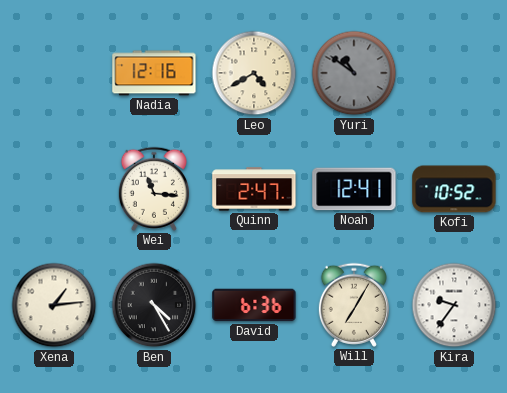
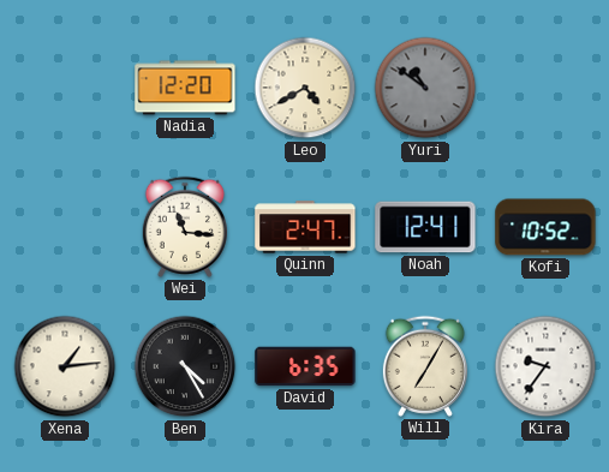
Nadia: 12:16 -> 12:20
David: 6:36 -> 6:35
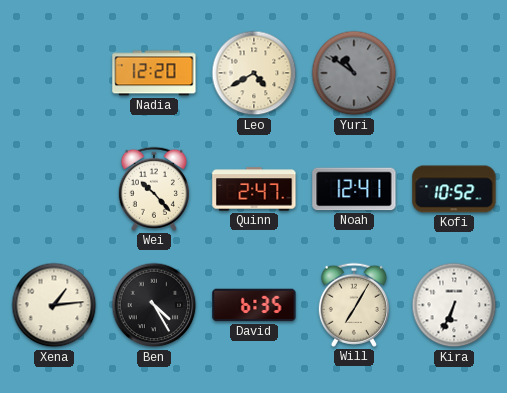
Wei: 11:16 -> 10:23
Kira: 9:36 -> 6:34
